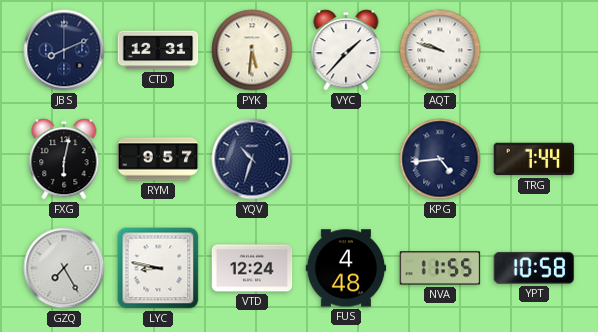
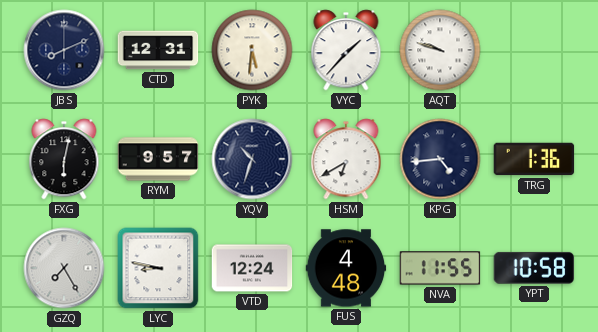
HSM: none -> 6:40
TRG: 7:44 -> 1:36
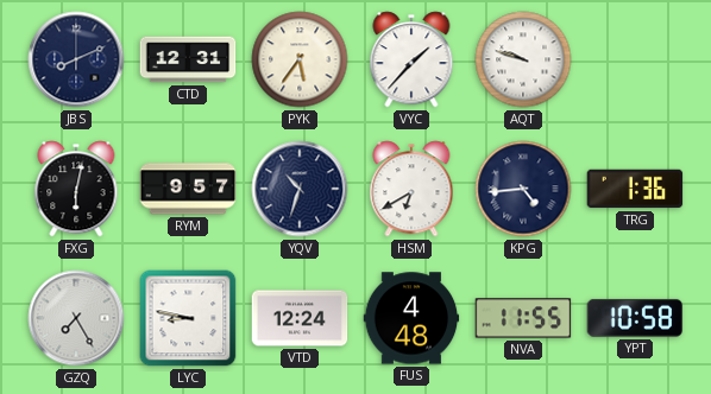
PYK: 5:31 -> 5:36
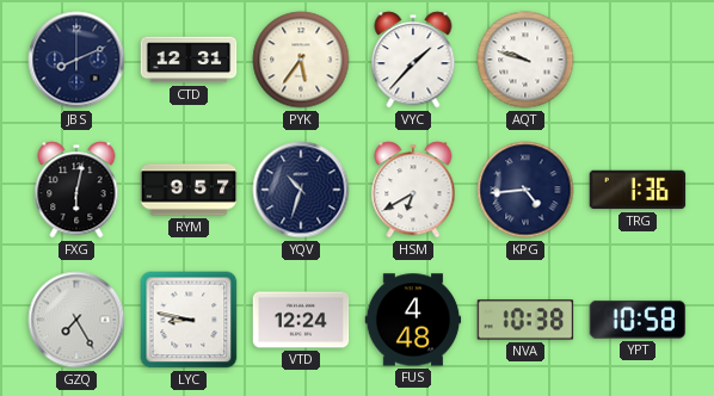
NVA: 11:55 -> 10:38
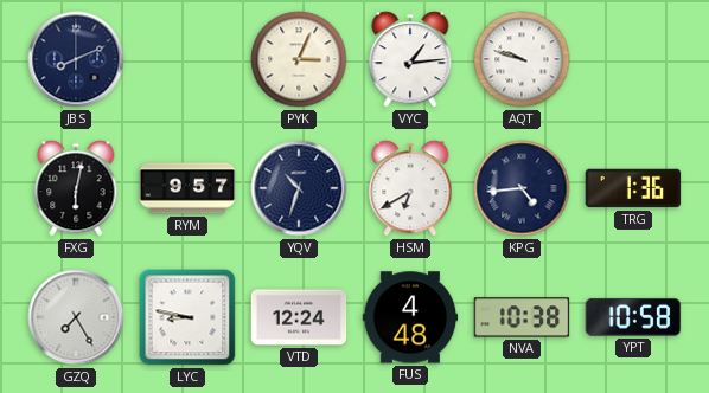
CTD: 12:31 -> none
PYK: 5:36 -> 3:04
VYC: 1:37 -> 1:14
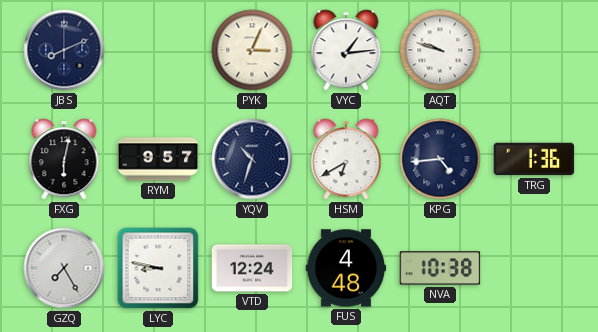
YPT: 10:58 -> none
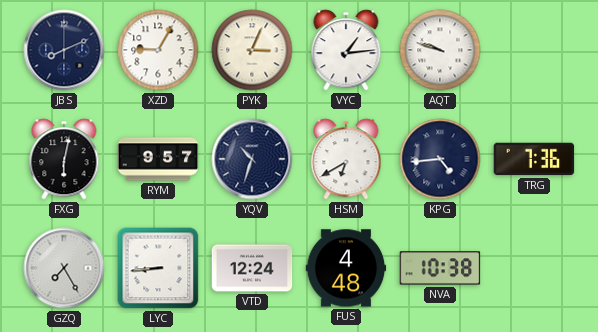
XZD: none -> 9:05
TRG: 1:36 -> 7:36
LYC: 8:47 -> 8:44
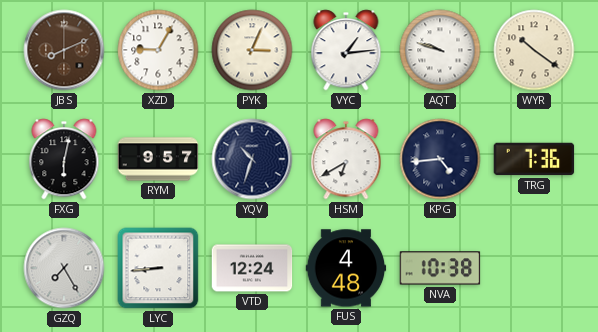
JBS dial: navy -> brown
WYR: none -> 10:21
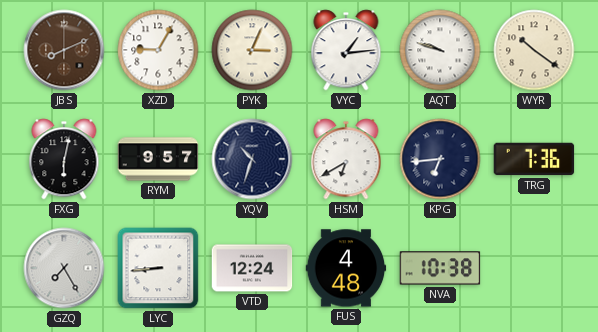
KPG: 4:44 -> 6:44
